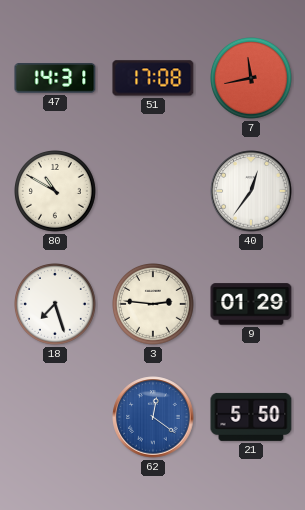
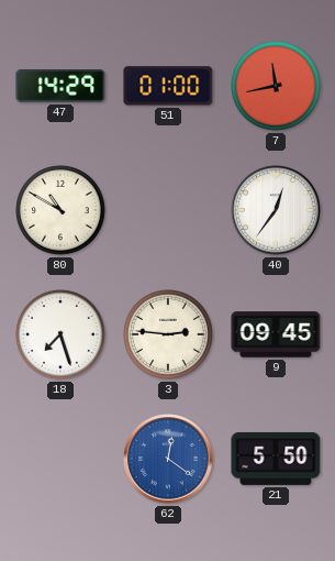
47: 14:31 -> 14:29
51: 17:08 -> 01:00
9: 01:29 -> 09:45
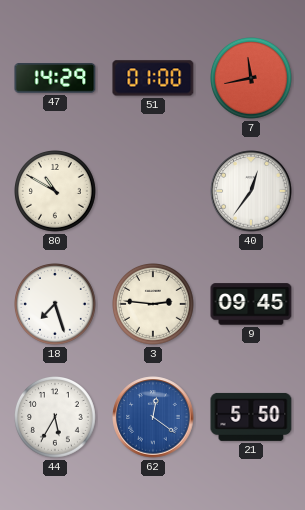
44: none -> 5:35
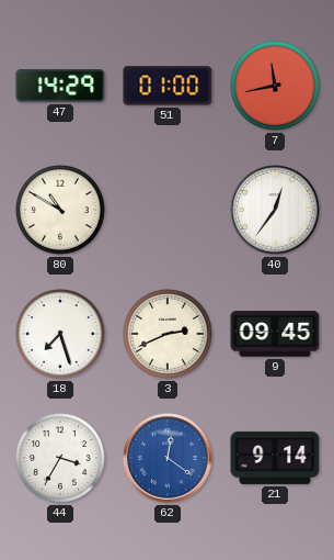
3: 2:46 -> 2:41
44: 5:35 -> 3:35
21: 5:50 -> 9:14
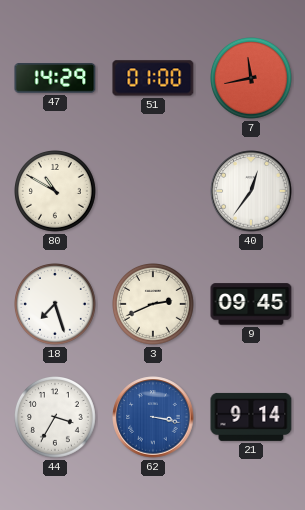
62: 12:21 -> 3:17
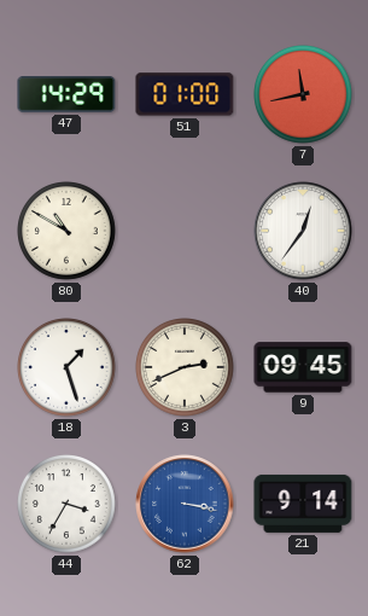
18: 7:27 -> 1:27
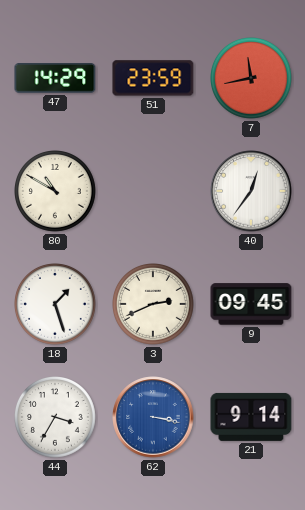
51: 01:00 -> 23:59
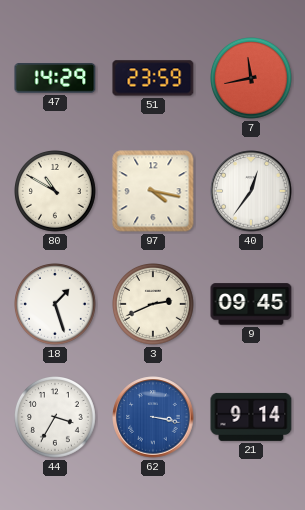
97: none -> 4:17
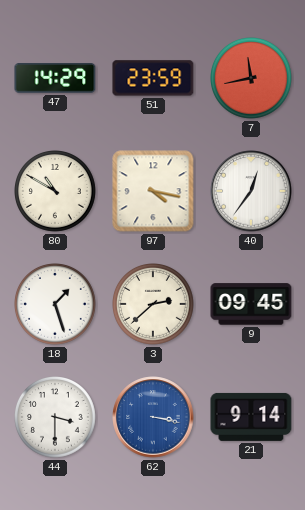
3: 2:41 -> 2:38
44: 3:35 -> 3:30
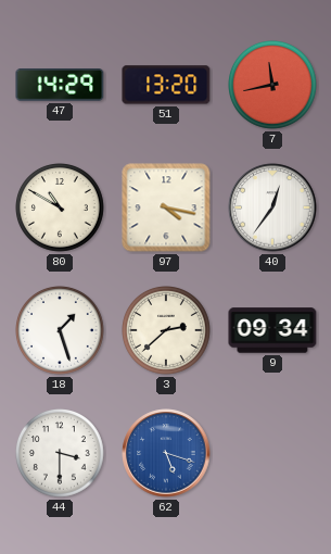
51: 23:59 -> 13:20
9: 09:45 -> 09:34
62: 3:17 -> 5:18
21: 9:14 -> none
